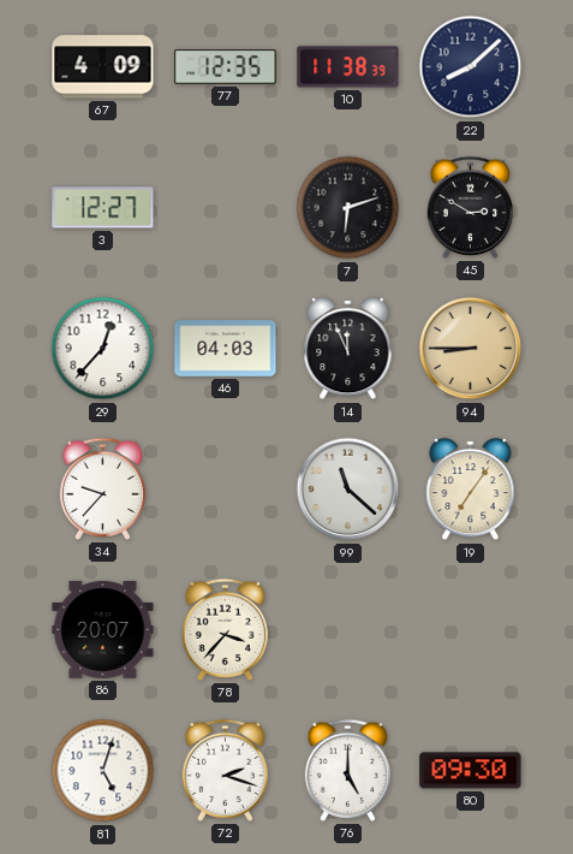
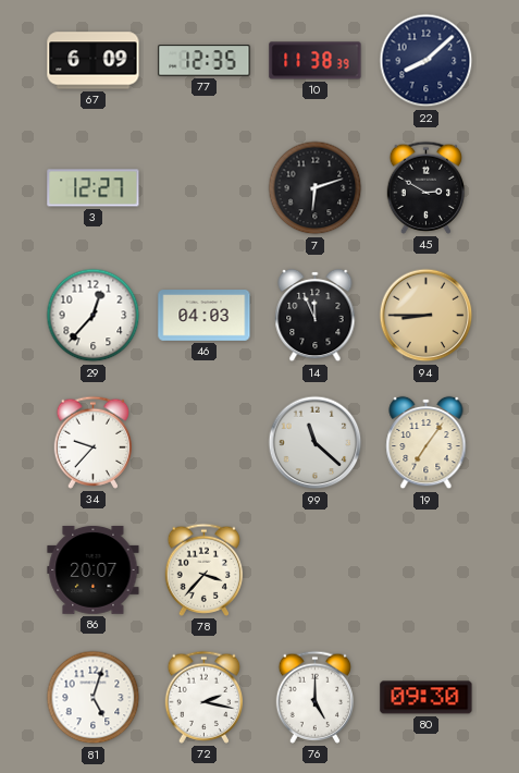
67: 4:09 -> 6:09
72: 2:18 -> 2:17
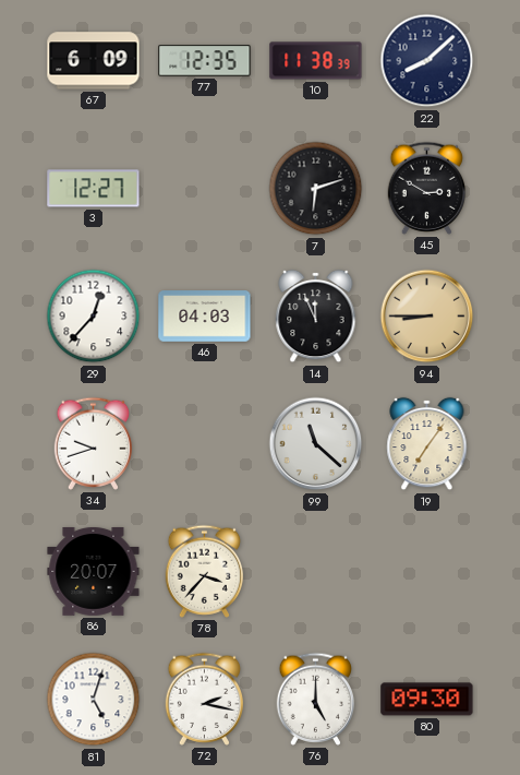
34: 9:37 -> 9:42
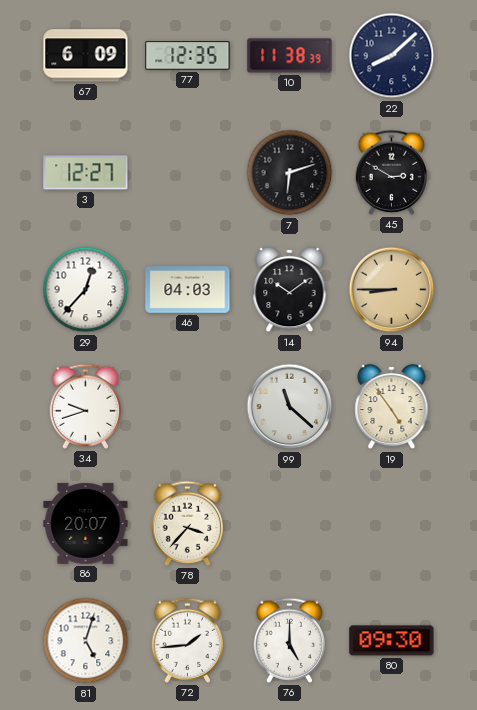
14: 11:56 -> 10:09
19: 7:06 -> 4:54
72: 2:17 -> 1:44
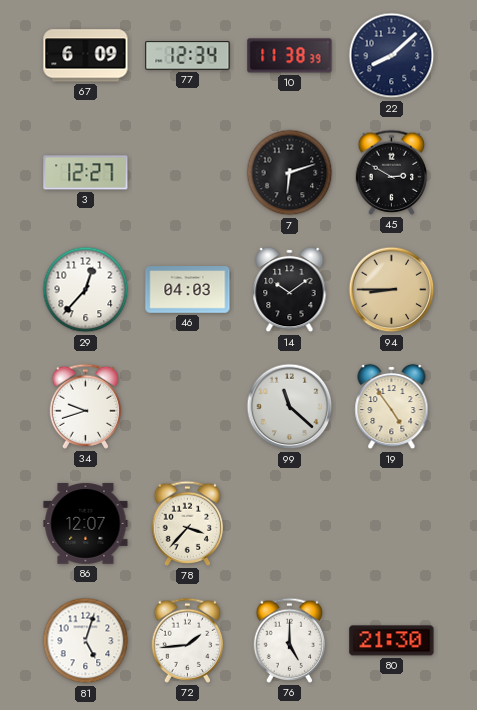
77: 12:35 -> 12:34
86: 20:07 -> 12:07
80: 09:30 -> 21:30
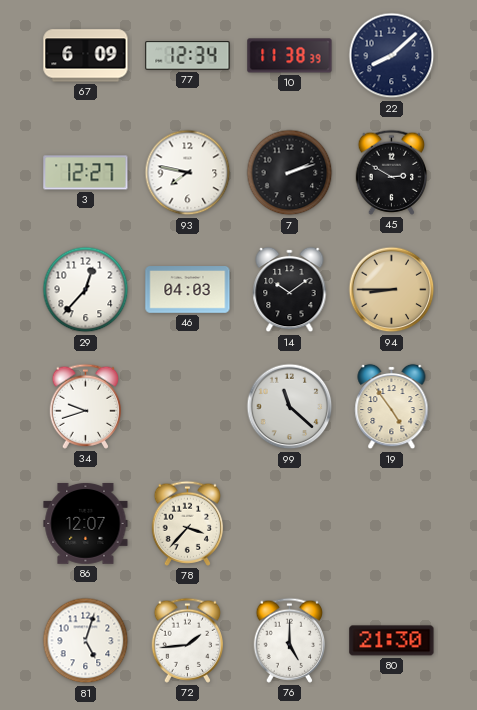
93: none -> 7:47
7: 6:12 -> 2:12
